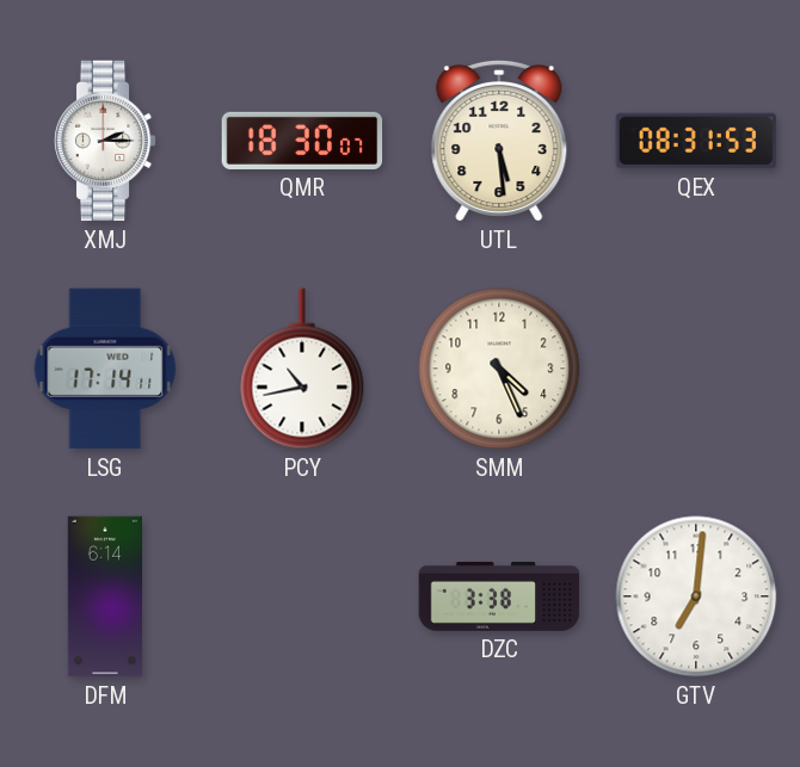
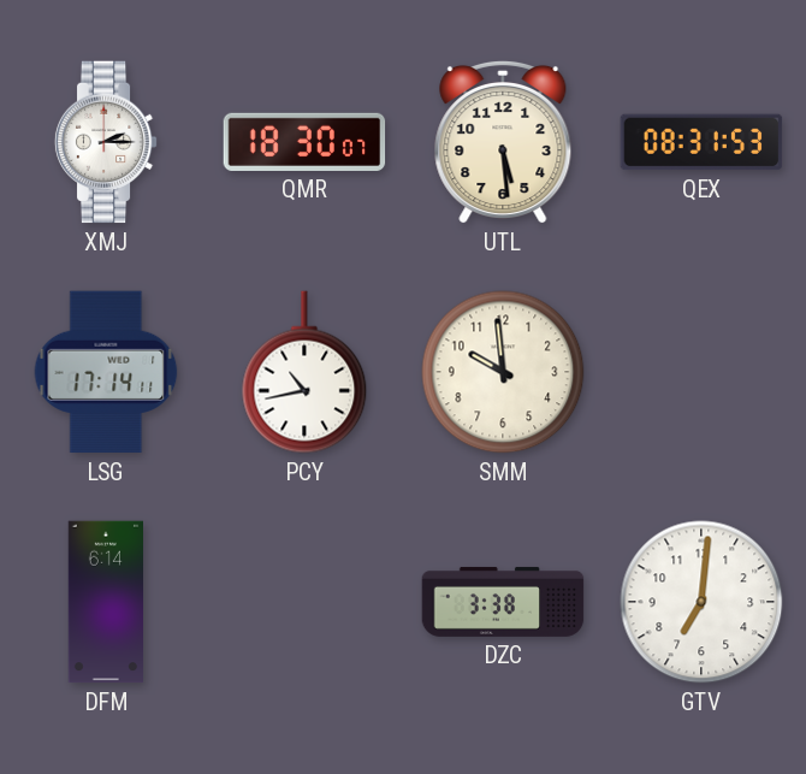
SMM: 4:26 -> 9:59
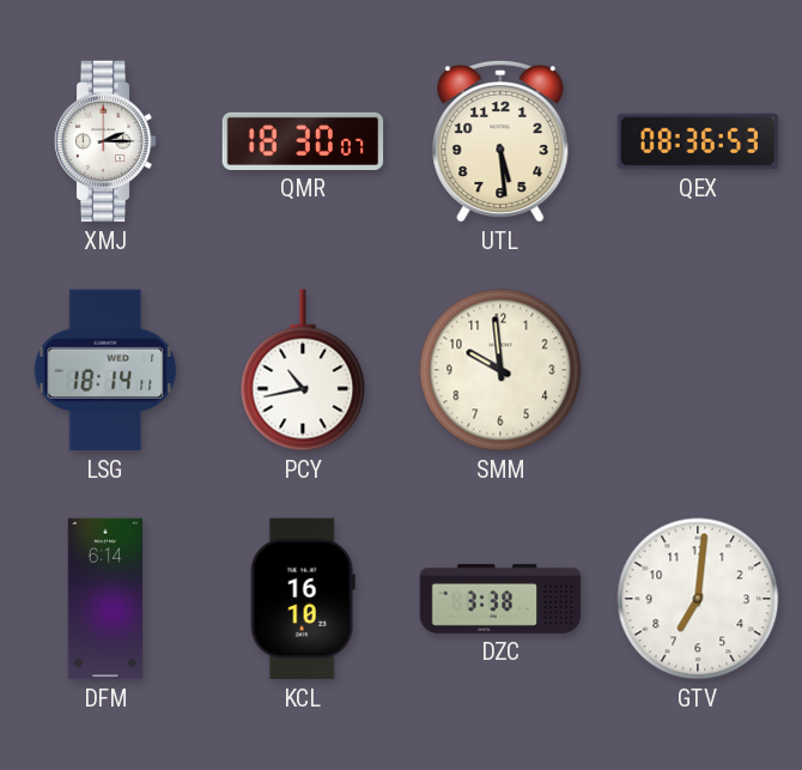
QEX: 08:31 -> 08:36
LSG: 17:14 -> 18:14
KCL: none -> 16:10
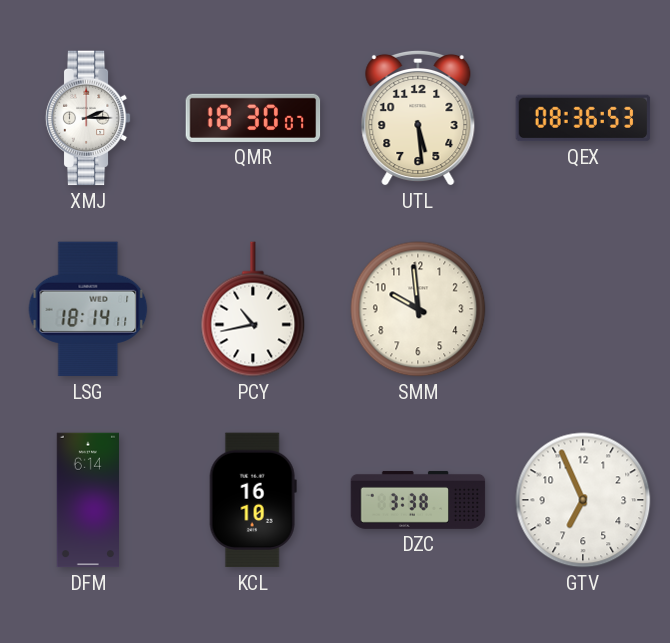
GTV: 7:01 -> 6:56
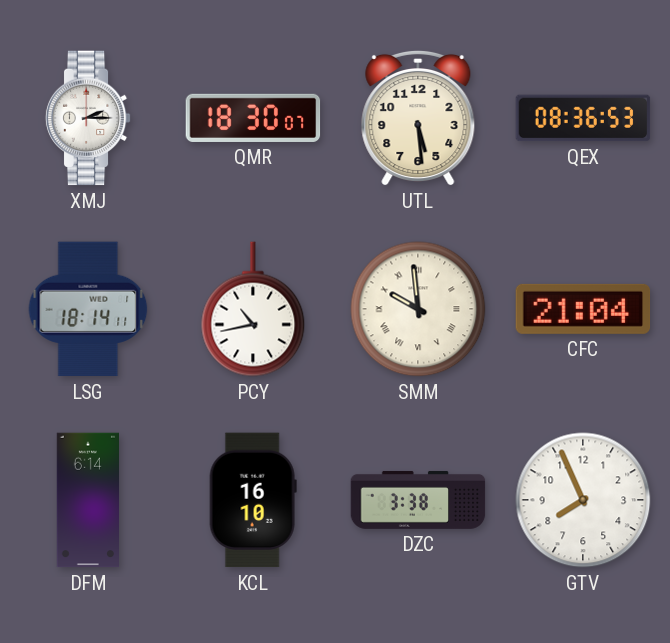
SMM numerals: Arabic -> Roman
CFC: none -> 21:04
GTV: 6:56 -> 7:56
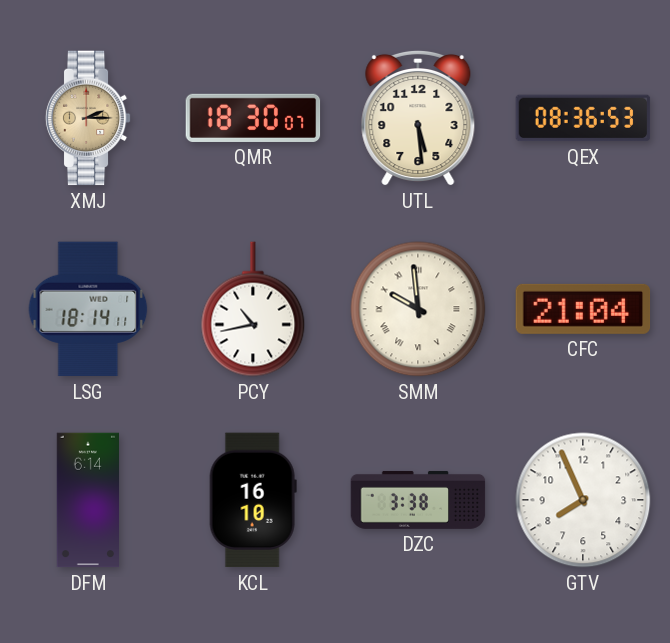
XMJ dial: white -> champagne
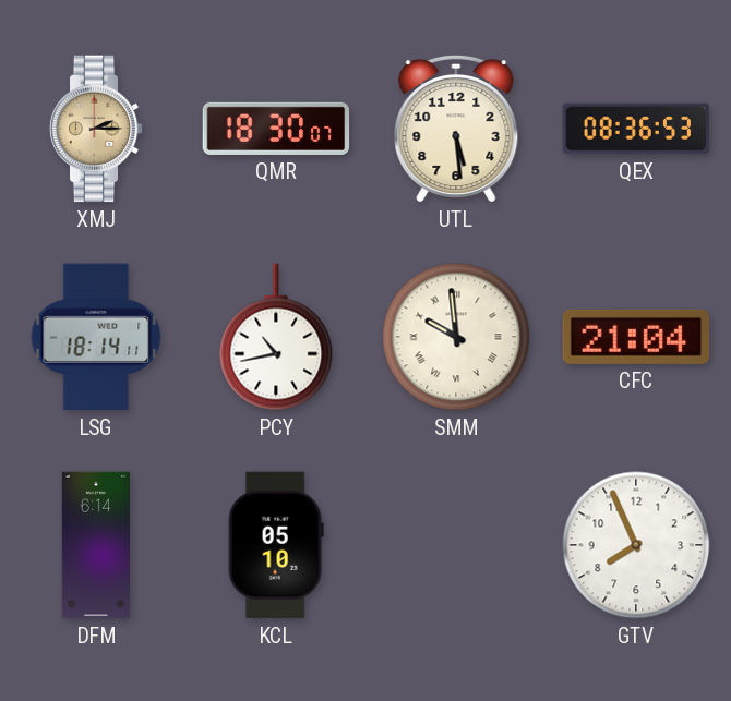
KCL: 16:10 -> 05:10
DZC: 3:38 -> none
